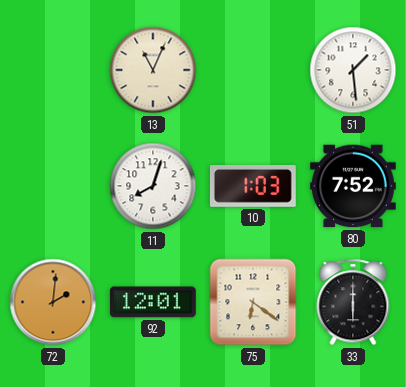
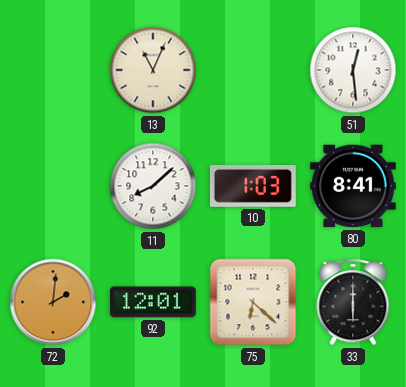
51: 1:29 -> 12:29
11: 8:03 -> 8:08
80: 7:52 -> 8:41
75: 6:21 -> 6:22
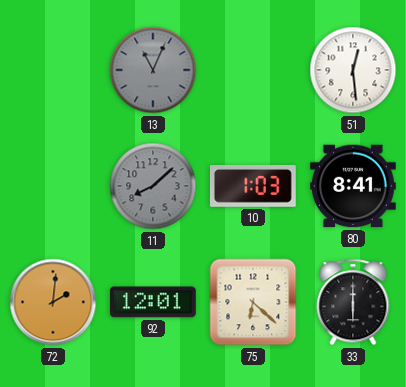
13 dial: cream -> grey
11 dial: white -> grey
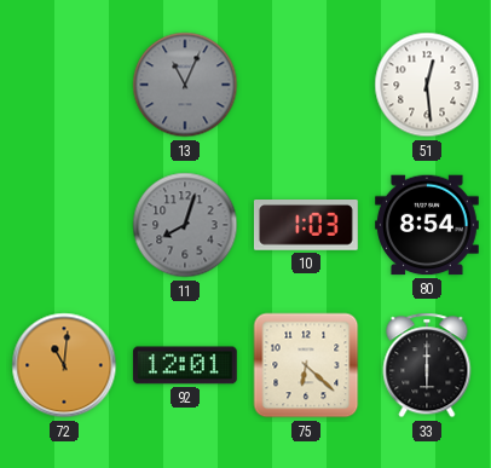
11: 8:08 -> 8:03
80: 8:41 -> 8:54
72: 2:01 -> 11:01
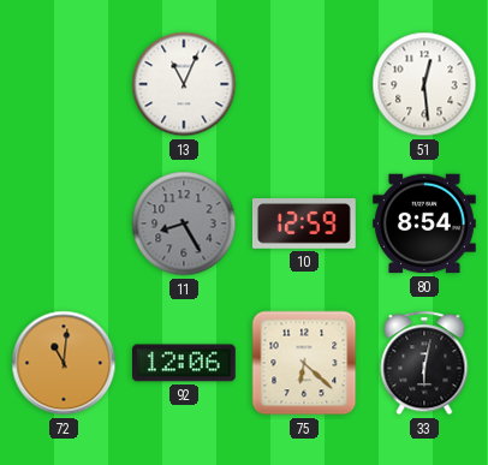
13 dial: grey -> white
11: 8:03 -> 8:25
10: 1:03 -> 12:59
92: 12:01 -> 12:06
33: 6:00 -> 6:02
